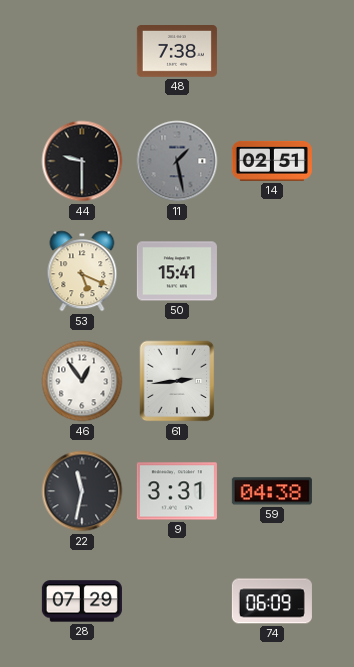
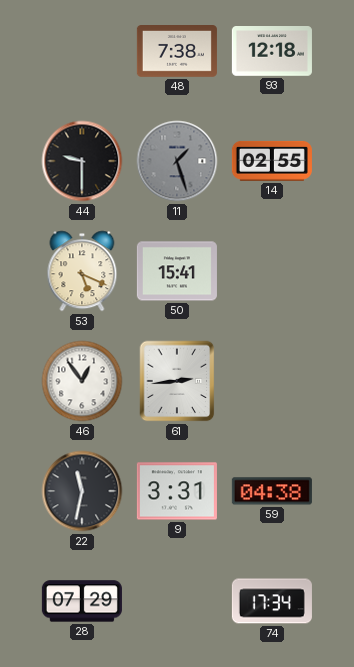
93: none -> 12:18
11: 1:28 -> 1:27
14: 02:51 -> 02:55
74: 06:09 -> 17:34
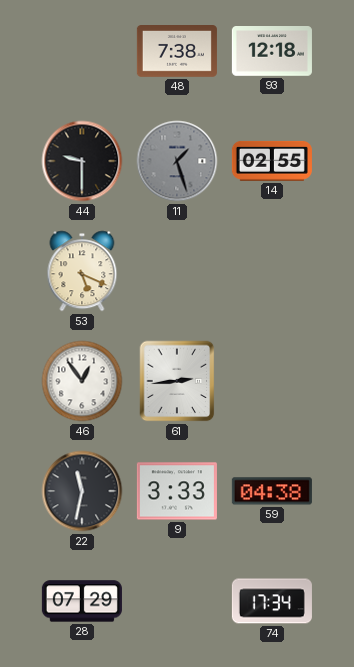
50: 15:41 -> none
9: 3:31 -> 3:33
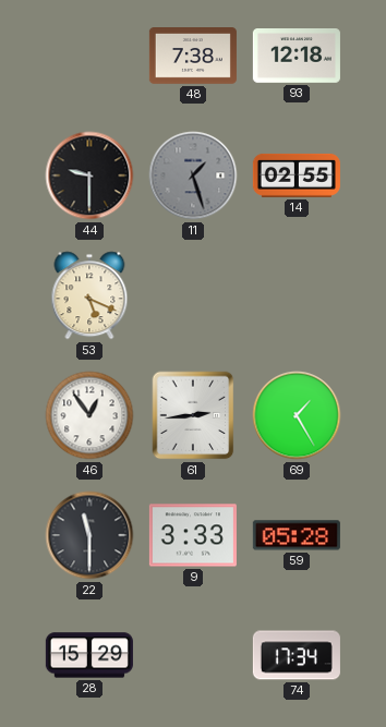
69: none -> 1:25
22: 11:32 -> 11:30
59: 04:38 -> 05:28
28: 07:29 -> 15:29
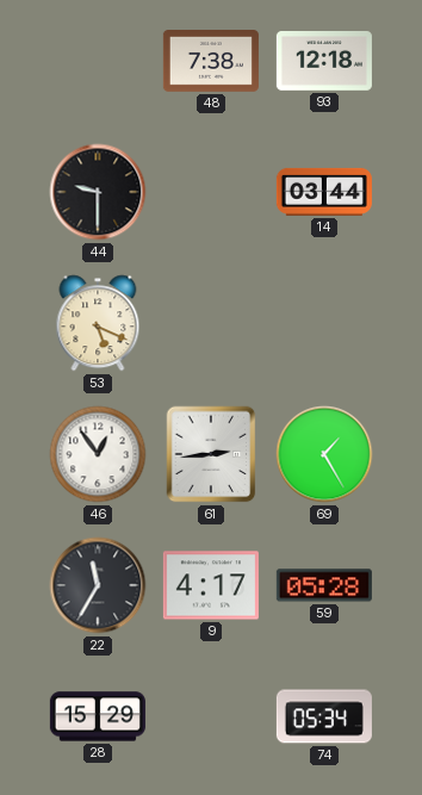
11: 1:27 -> none
14: 02:55 -> 03:44
22: 11:30 -> 11:35
9: 3:33 -> 4:17
74: 17:34 -> 05:34
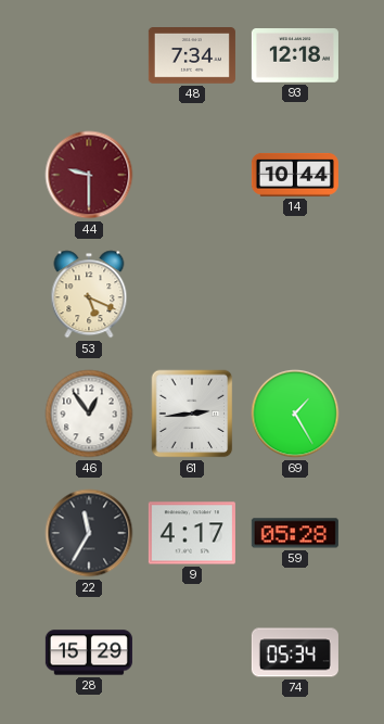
48: 7:38 -> 7:34
44 dial: black -> burgundy
14: 03:44 -> 10:44
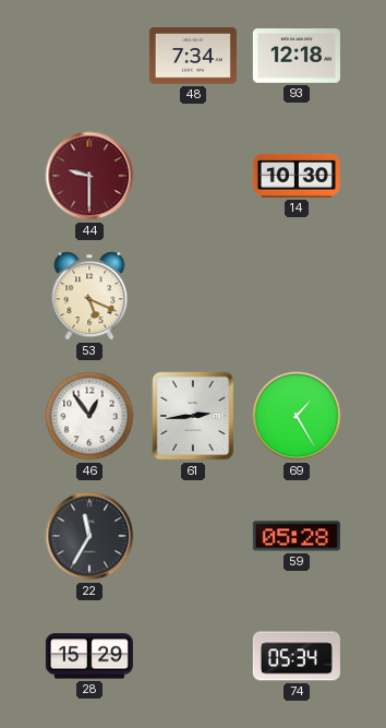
14: 10:44 -> 10:30
9: 4:17 -> none
